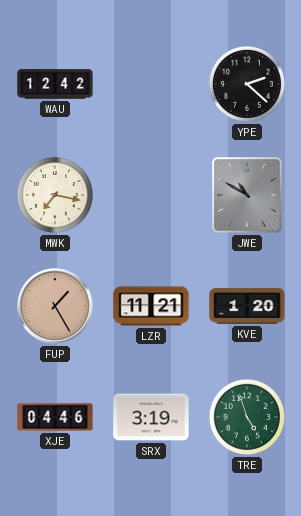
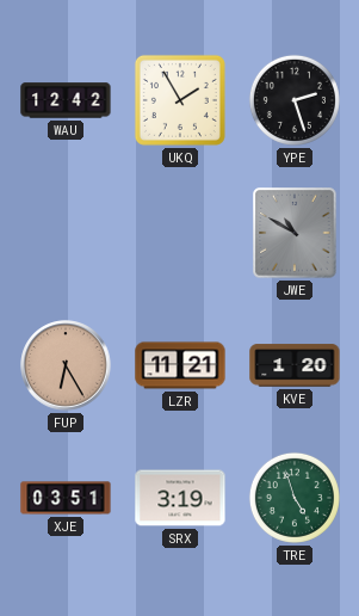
UKQ: none -> 1:55
YPE: 2:22 -> 2:27
MWK: 7:17 -> none
FUP: 1:25 -> 6:25
XJE: 04:46 -> 03:51
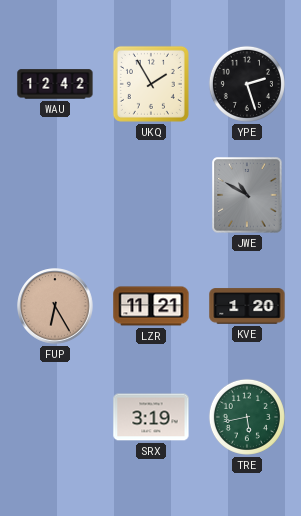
XJE: 03:51 -> none
TRE: 4:57 -> 5:43
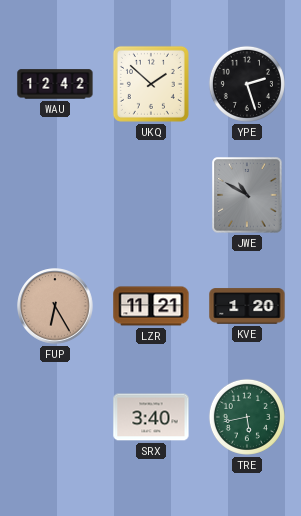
UKQ: 1:55 -> 1:52
SRX: 3:19 -> 3:40
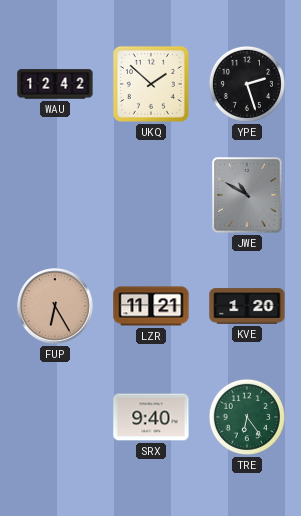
SRX: 3:40 -> 9:40
TRE: 5:43 -> 6:24
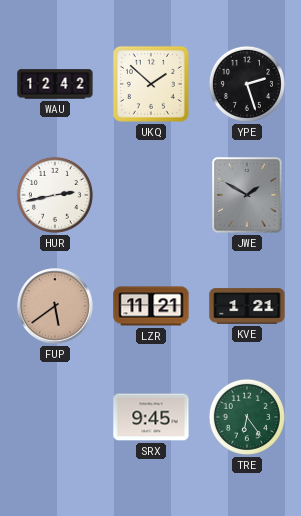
HUR: none -> 2:43
JWE: 10:50 -> 1:50
FUP: 6:25 -> 5:39
KVE: 1:20 -> 1:21
SRX: 9:40 -> 9:45
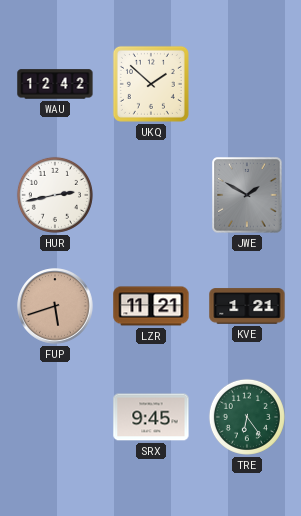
YPE: 2:27 -> none
FUP: 5:39 -> 5:42
